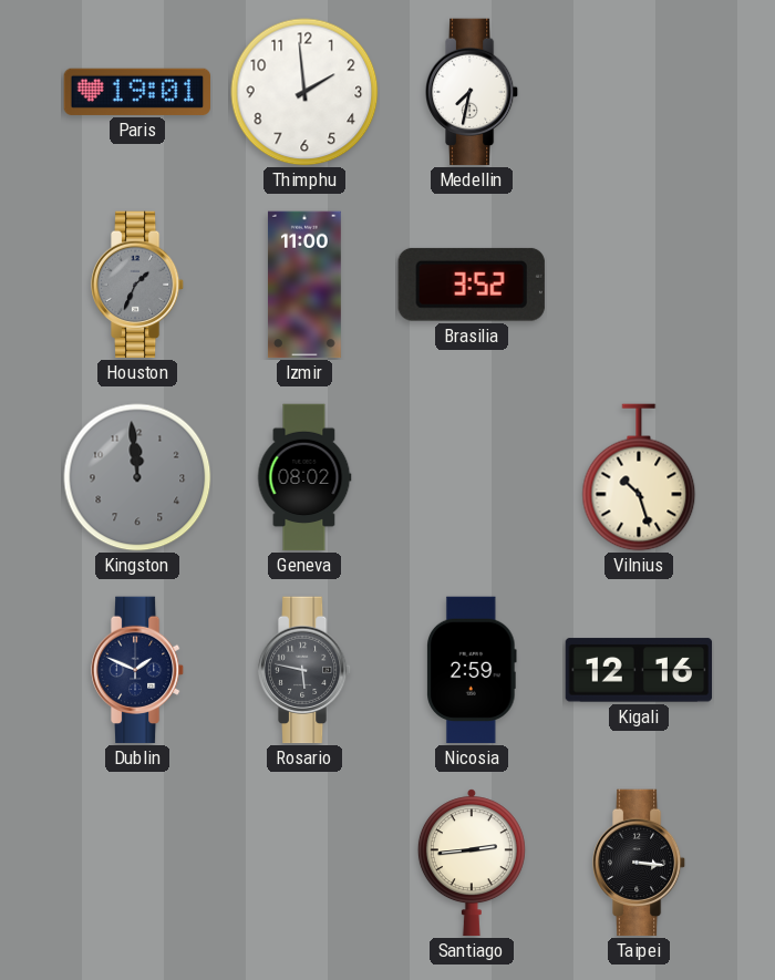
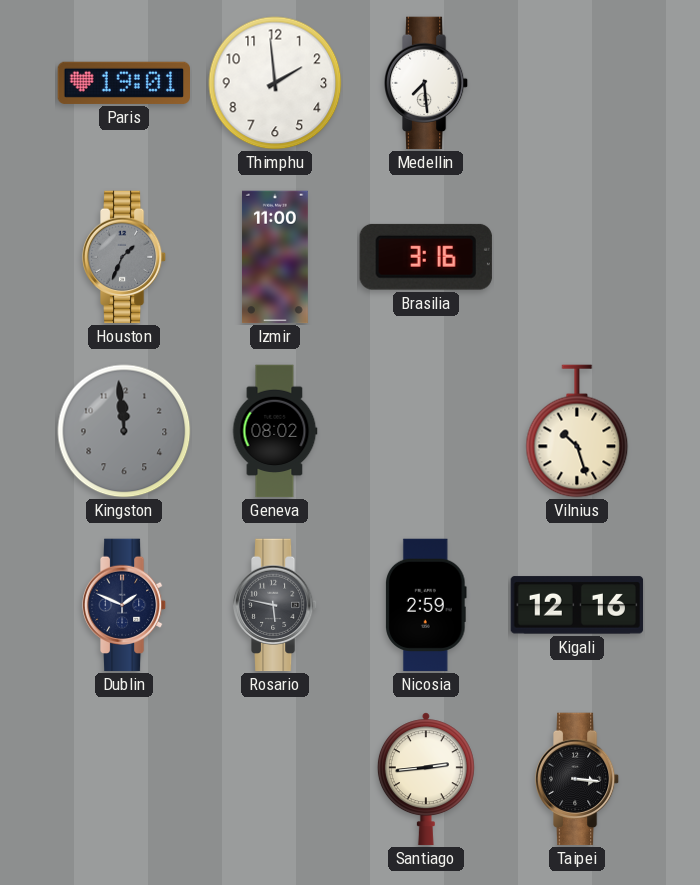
Medellin: 7:32 -> 7:29
Brasilia: 3:52 -> 3:16
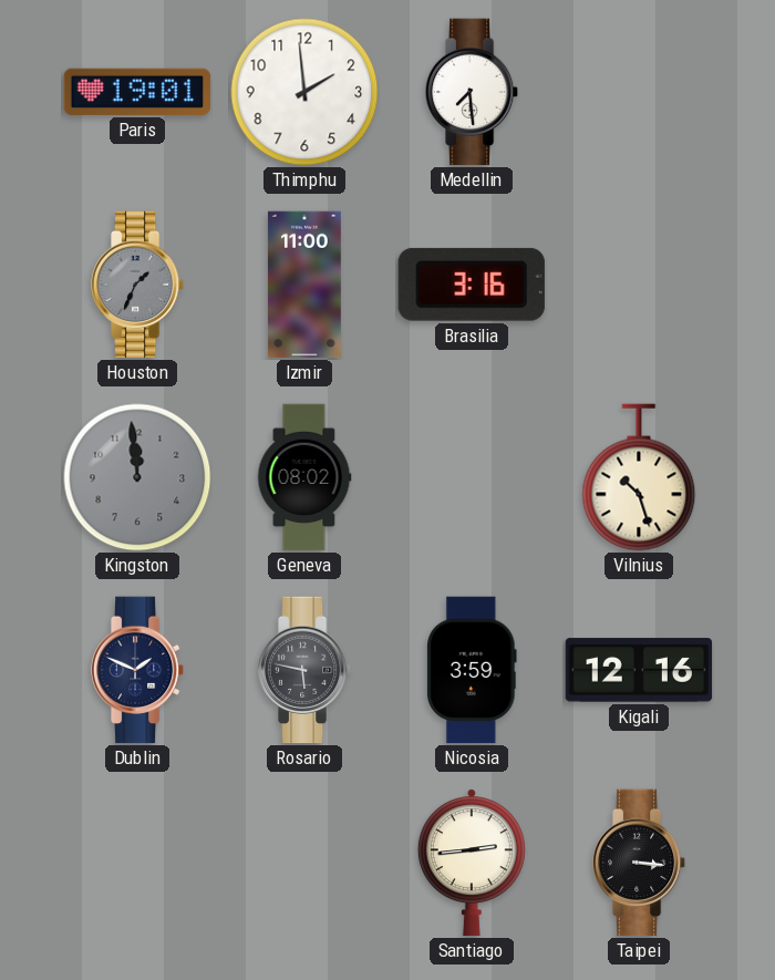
Nicosia: 2:59 -> 3:59
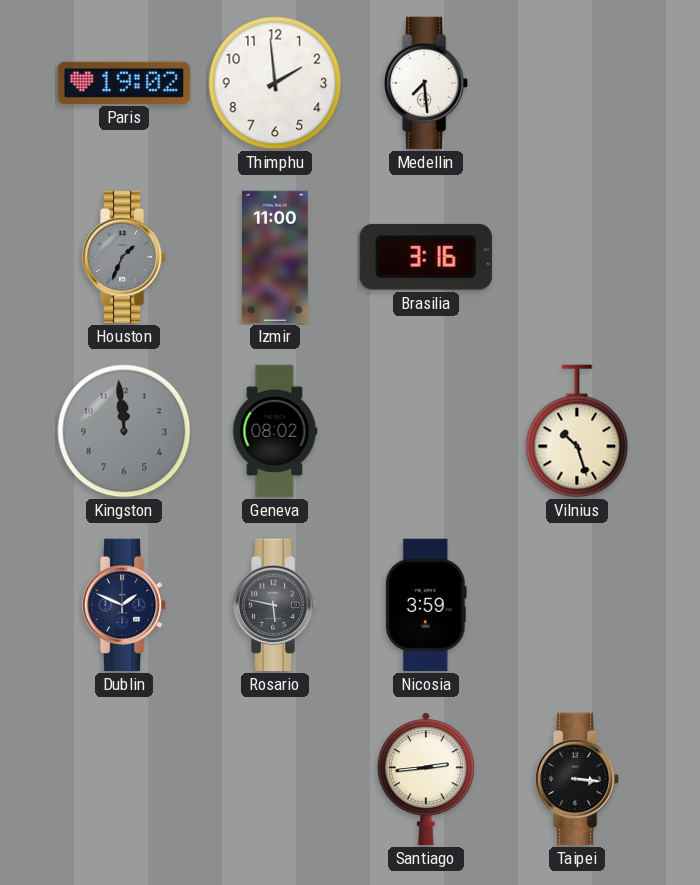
Paris: 19:01 -> 19:02
Kigali: 12:16 -> none
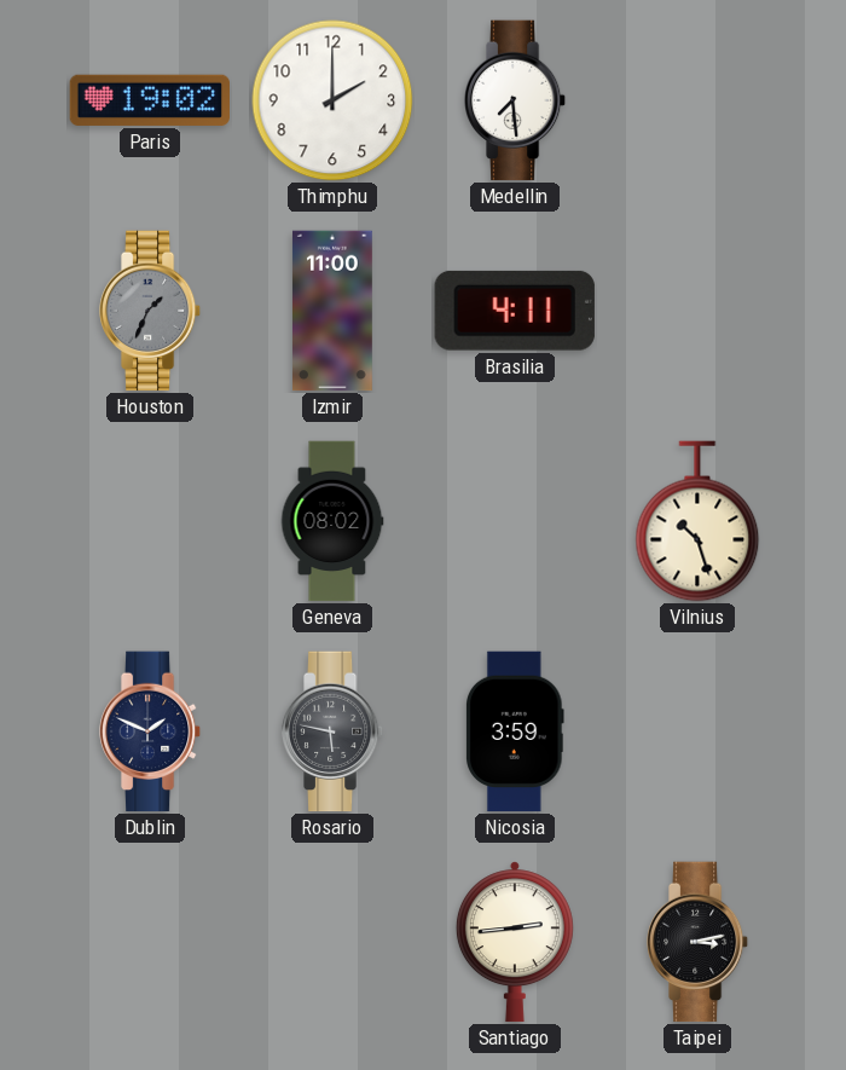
Thimphu: 1:59 -> 2:00
Brasilia: 3:16 -> 4:11
Kingston: 11:59 -> none
Taipei: 3:16 -> 3:13
